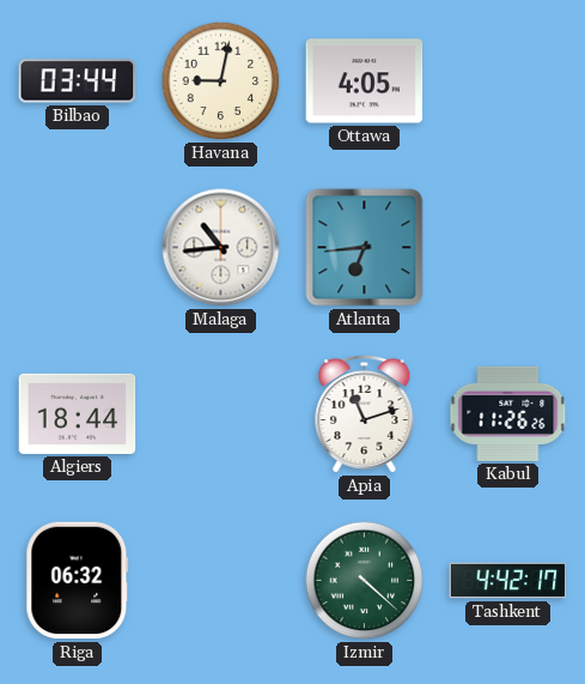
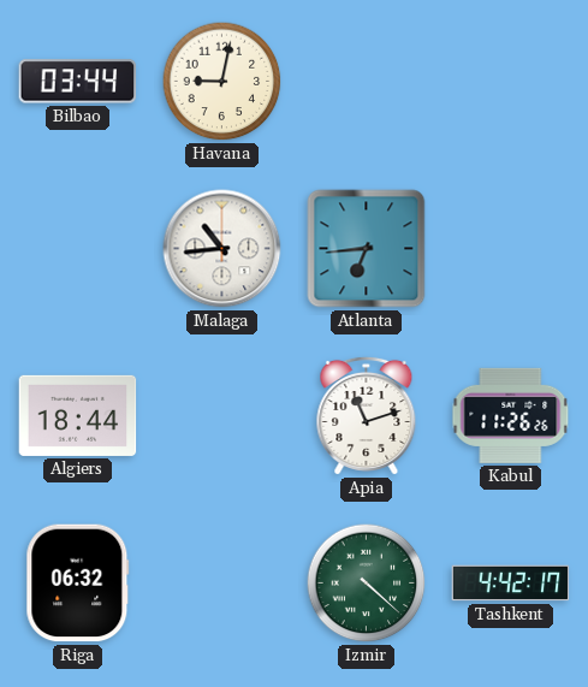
Ottawa: 4:05 -> none
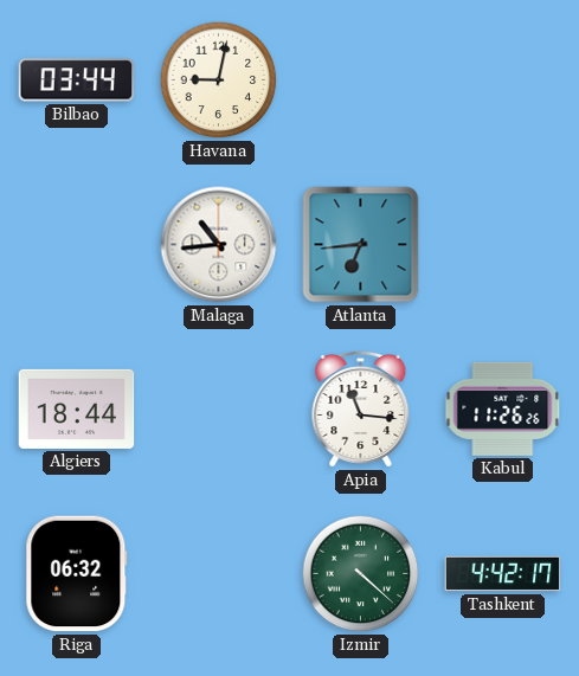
Apia: 11:12 -> 11:16
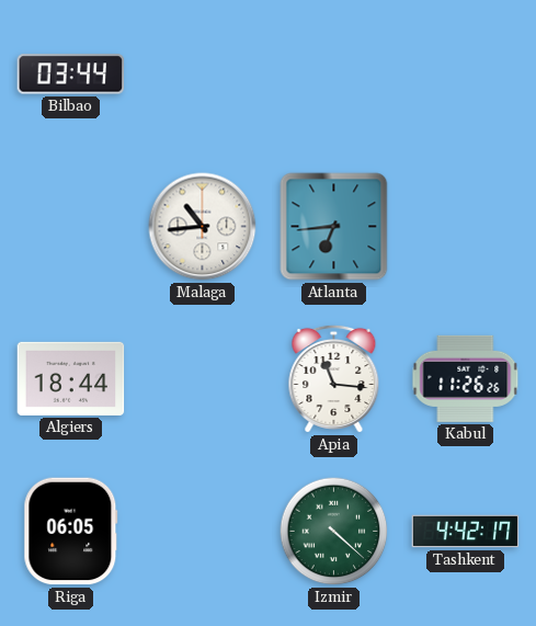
Havana: 9:02 -> none
Riga: 06:32 -> 06:05
